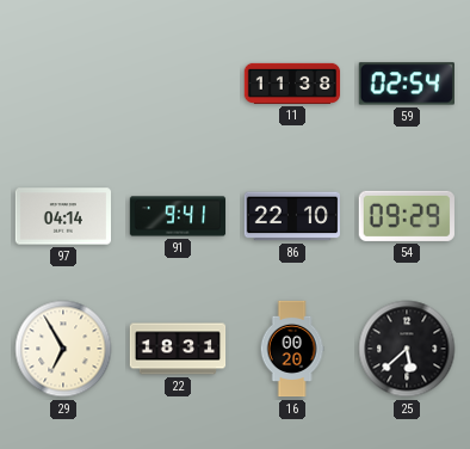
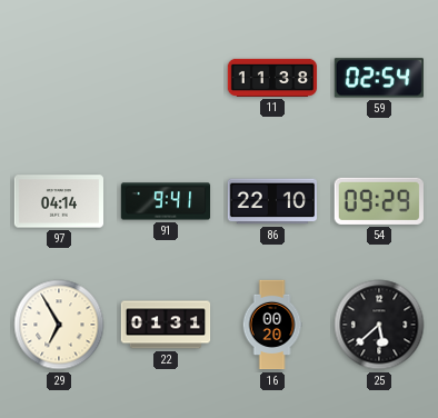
22: 18:31 -> 01:31
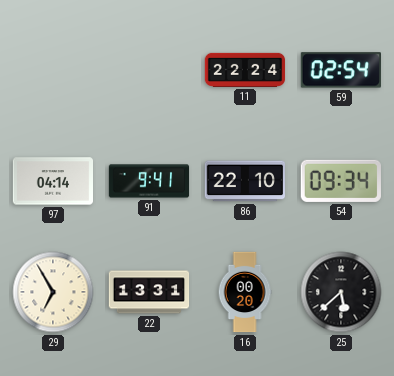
11: 11:38 -> 22:24
54: 09:29 -> 09:34
22: 01:31 -> 13:31
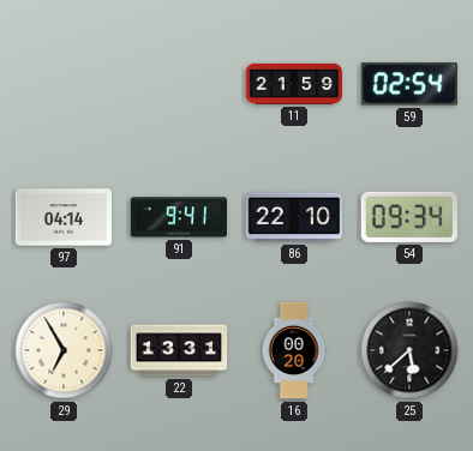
11: 22:24 -> 21:59
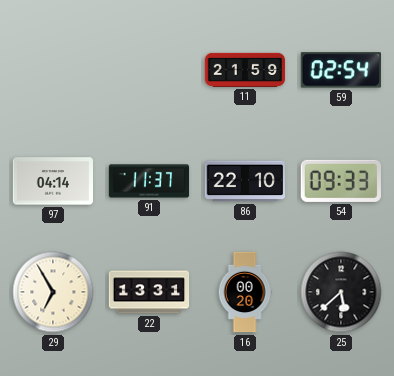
91: 9:41 -> 11:37
54: 09:34 -> 09:33
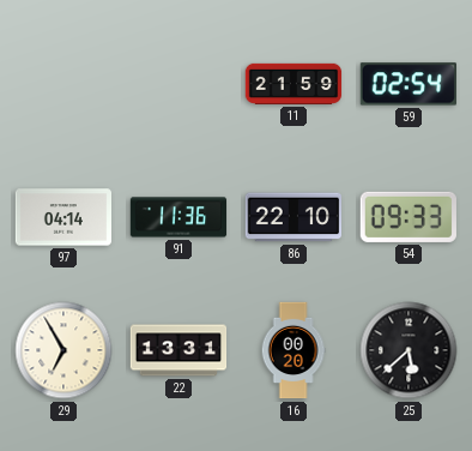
91: 11:37 -> 11:36
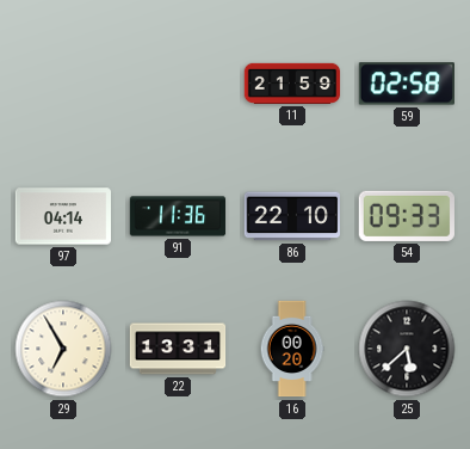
59: 02:54 -> 02:58
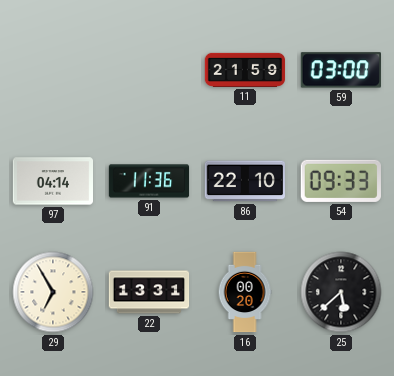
59: 02:58 -> 03:00
